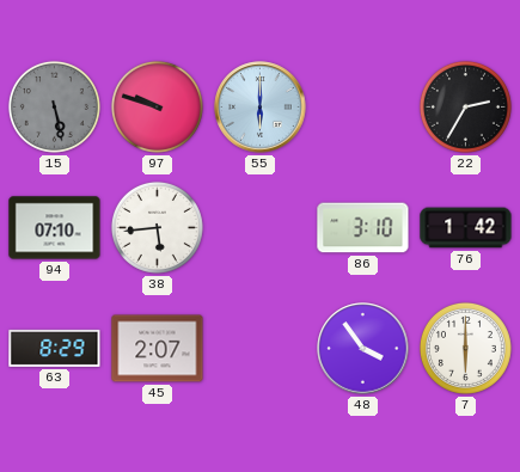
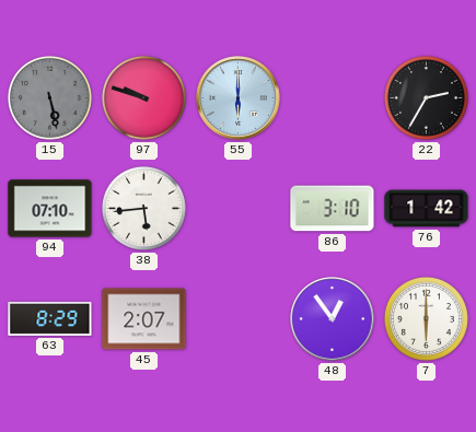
48: 3:54 -> 12:54
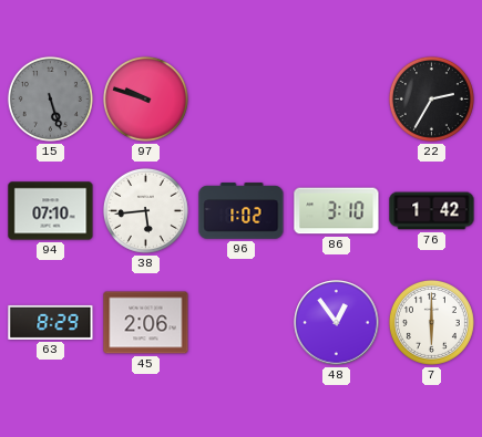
15: 5:28 -> 5:27
55: 6:00 -> none
96: none -> 1:02
45: 2:07 -> 2:06
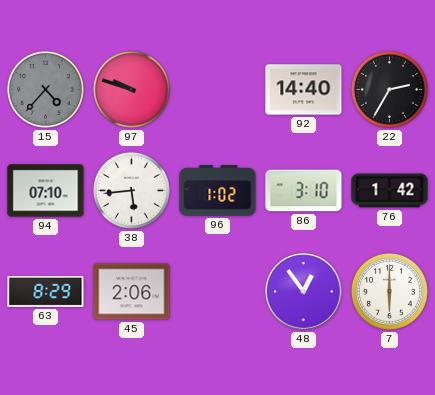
15: 5:27 -> 4:37
92: none -> 14:40
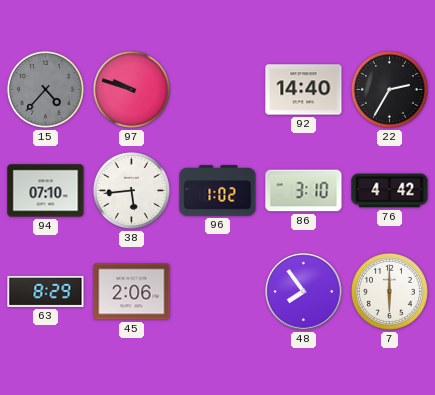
76: 1:42 -> 4:42
48: 12:54 -> 7:54
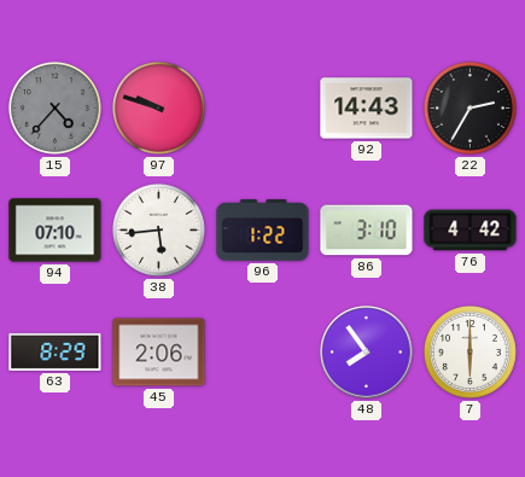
92: 14:40 -> 14:43
96: 1:02 -> 1:22
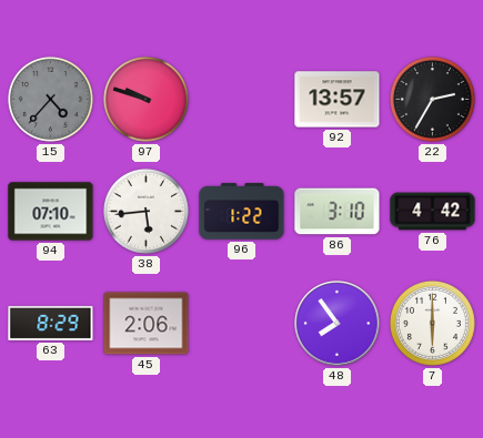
92: 14:43 -> 13:57
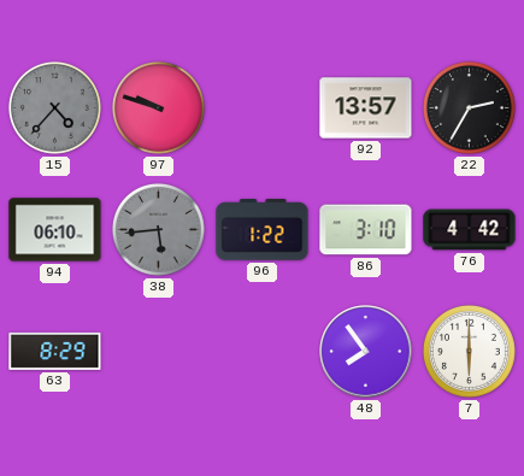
94: 07:10 -> 06:10
38 dial: white -> grey
45: 2:06 -> none
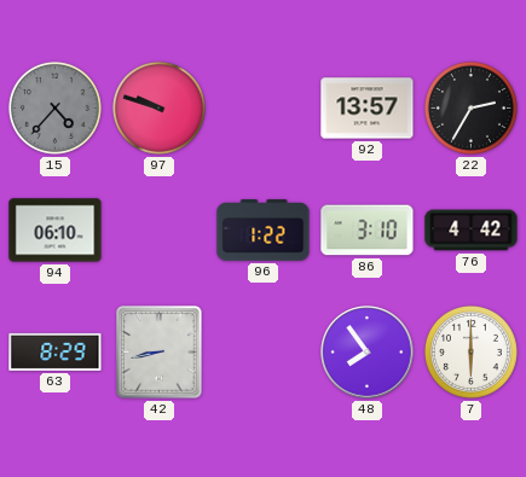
38: 5:44 -> none
42: none -> 8:43
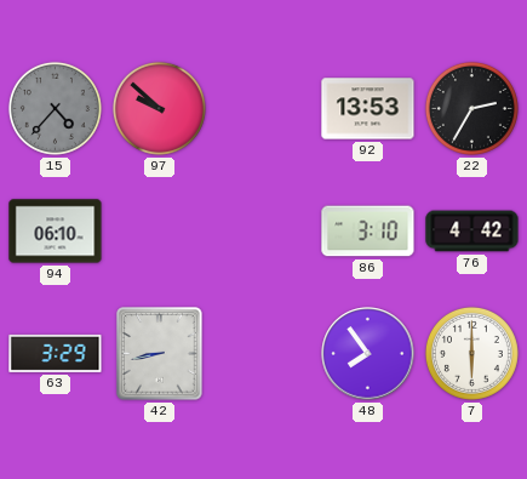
97: 9:48 -> 9:52
92: 13:57 -> 13:53
96: 1:22 -> none
63: 8:29 -> 3:29
